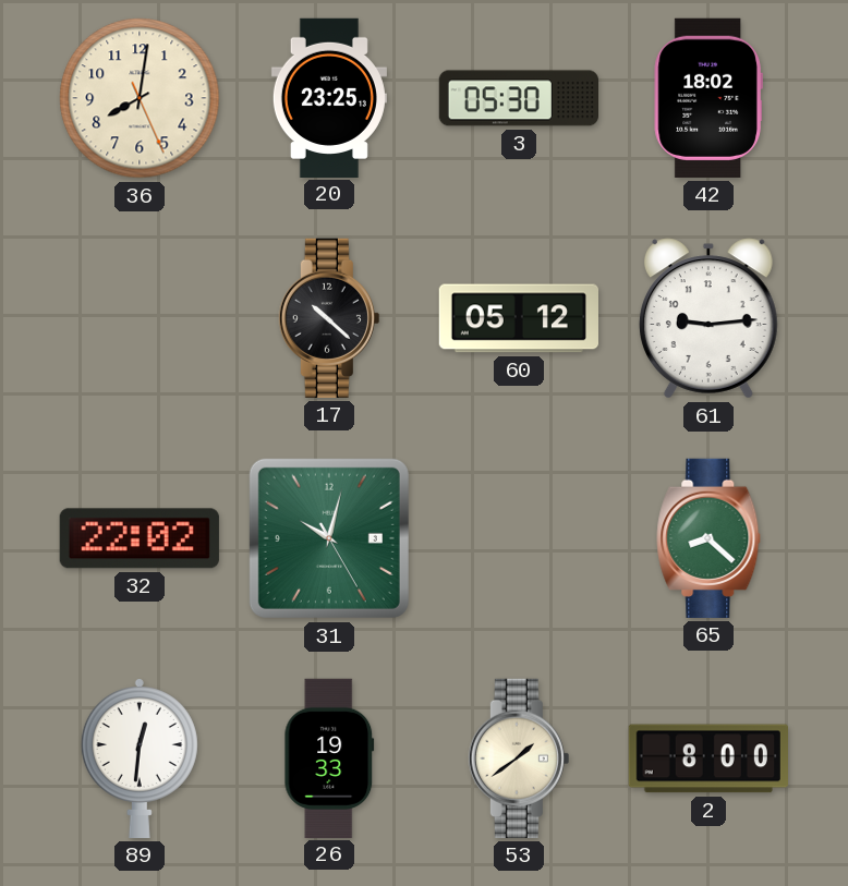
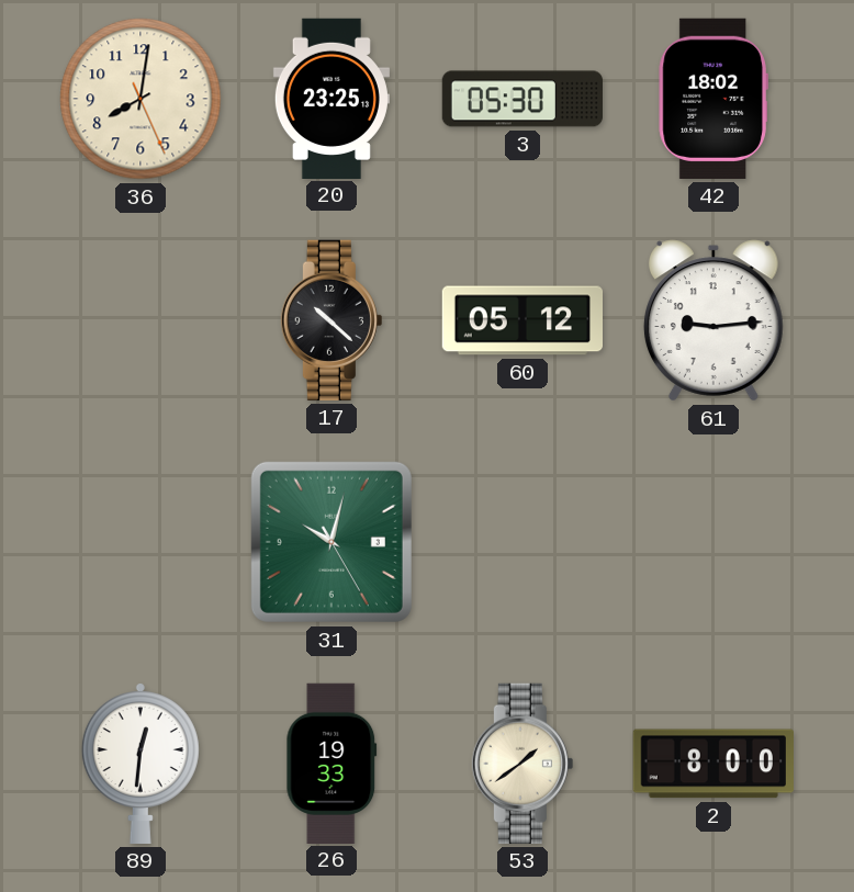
32: 22:02 -> none
65: 8:22 -> none
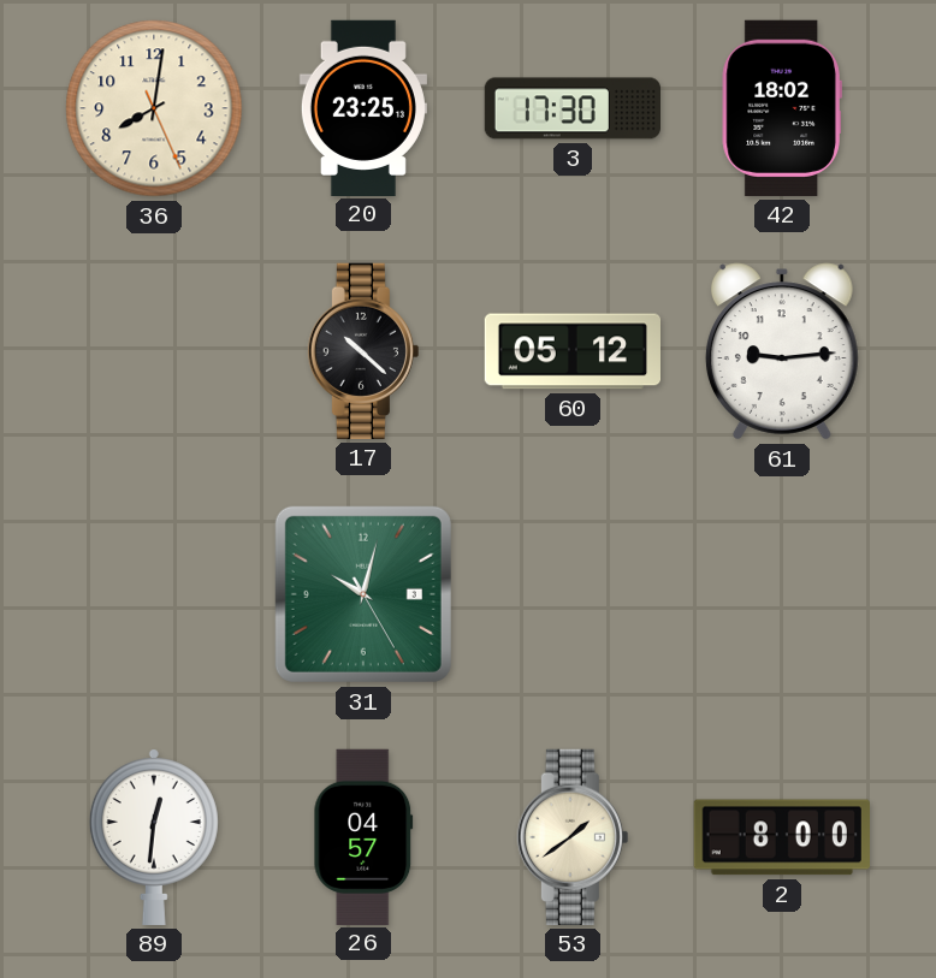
3: 05:30 -> 17:30
26: 19:33 -> 04:57
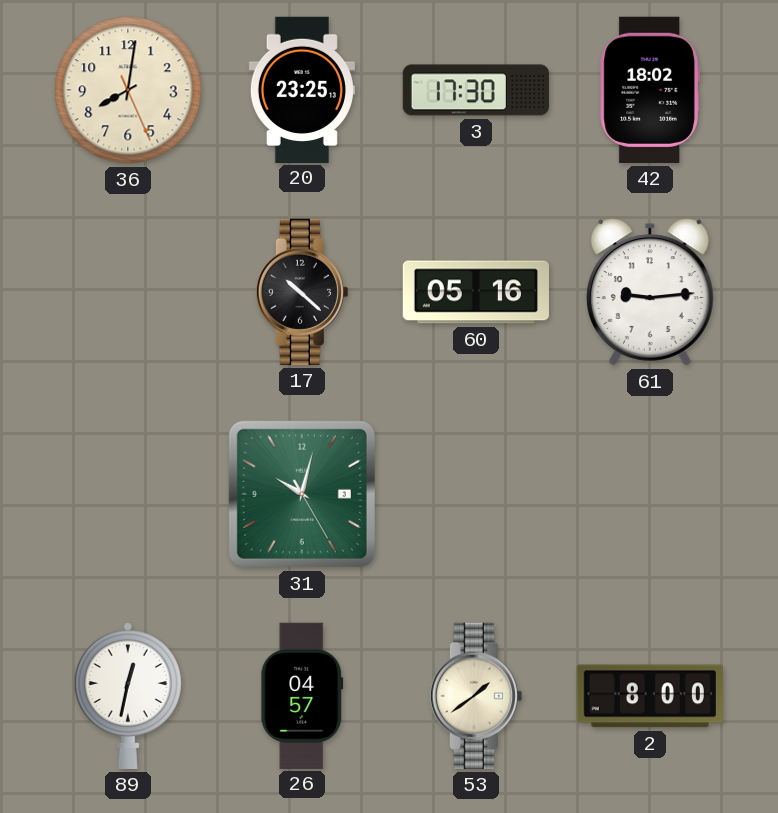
60: 05:12 -> 05:16
89: 12:31 -> 12:32
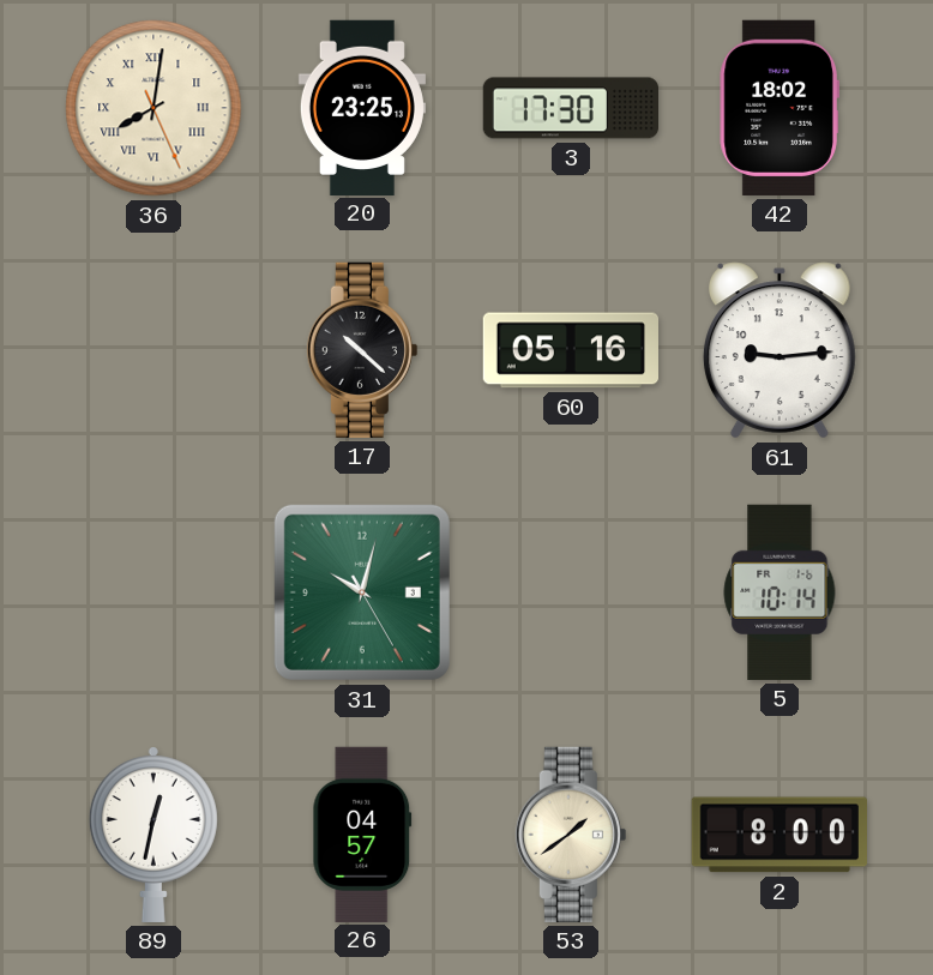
36 numerals: Arabic -> Roman
5: none -> 10:14
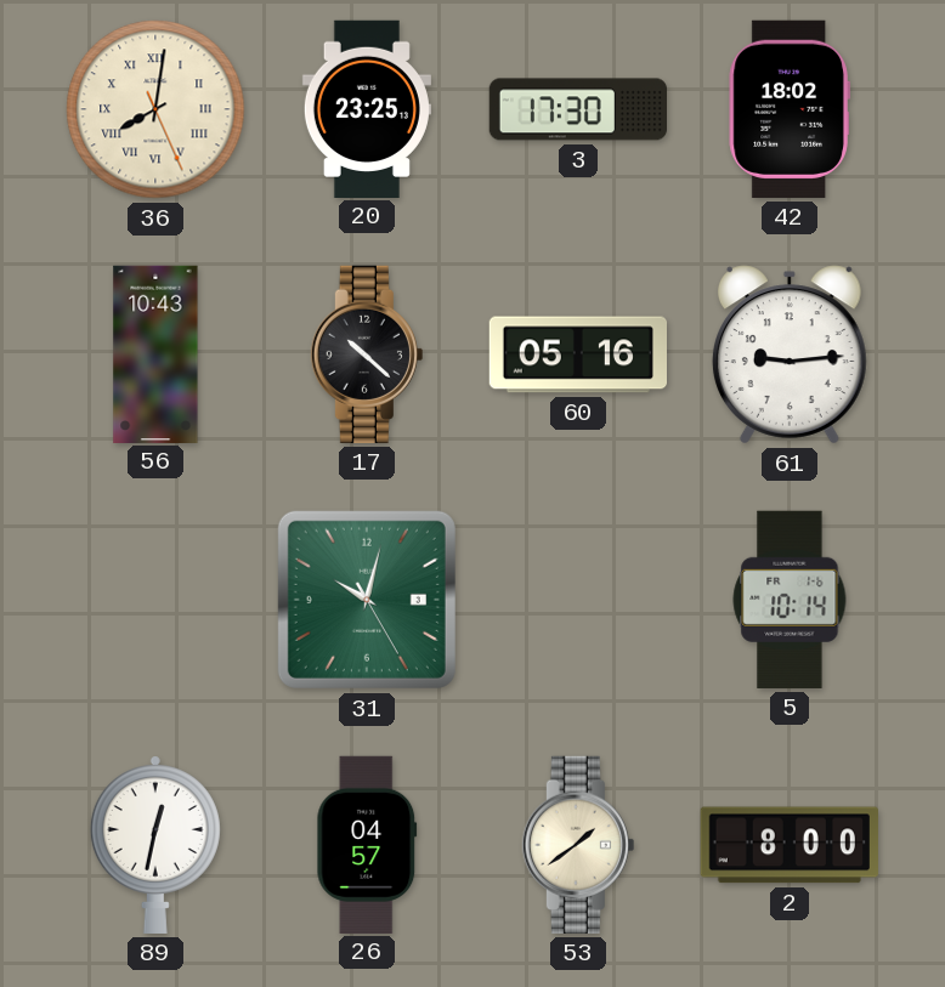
56: none -> 10:43
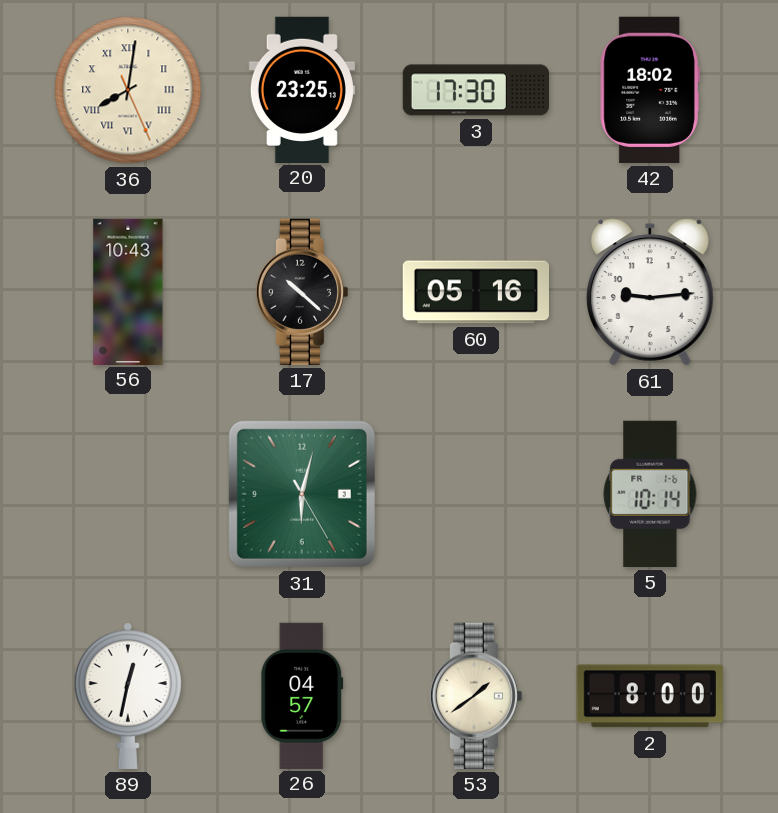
31: 10:02 -> 6:02
